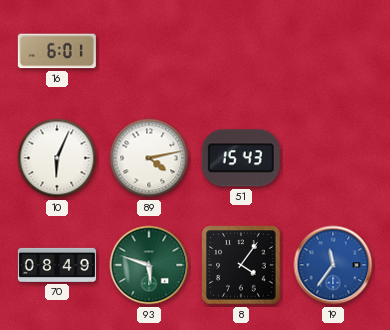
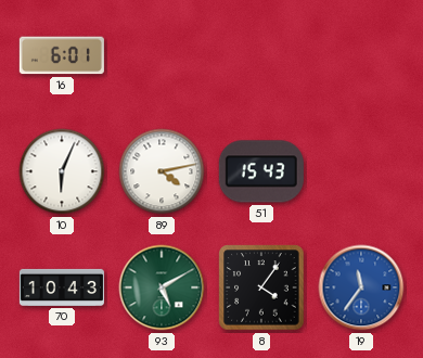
70: 08:49 -> 10:43
93: 5:48 -> 5:10
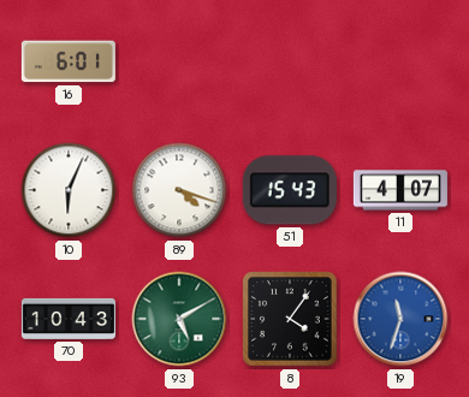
89: 4:13 -> 4:18
11: none -> 4:07
19: 11:36 -> 11:33
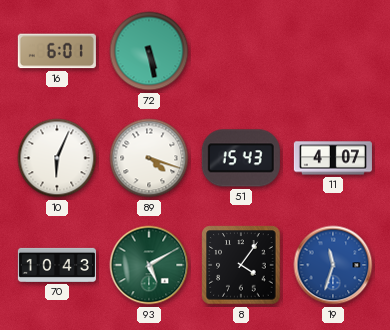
72: none -> 5:28
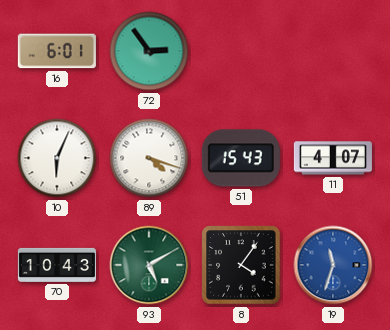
72: 5:28 -> 2:54
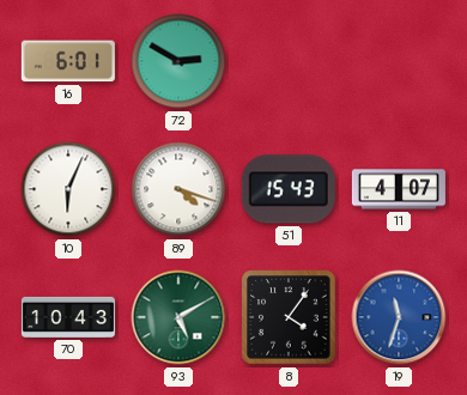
72: 2:54 -> 2:50
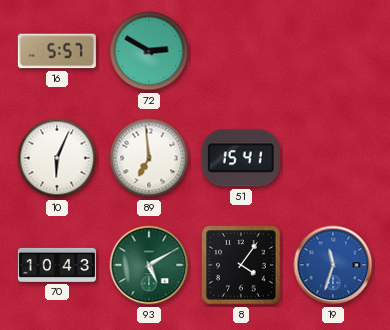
16: 6:01 -> 5:57
89: 4:18 -> 6:59
51: 15:43 -> 15:41
11: 4:07 -> none
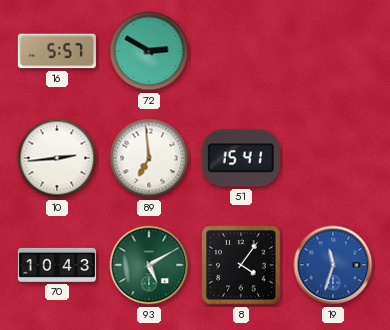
10: 6:04 -> 2:44
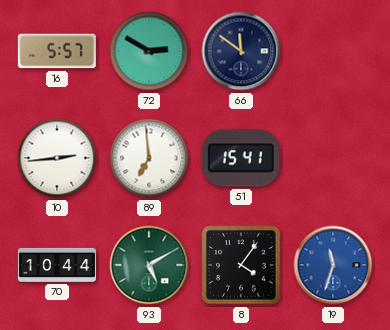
66: none -> 11:51
70: 10:43 -> 10:44
